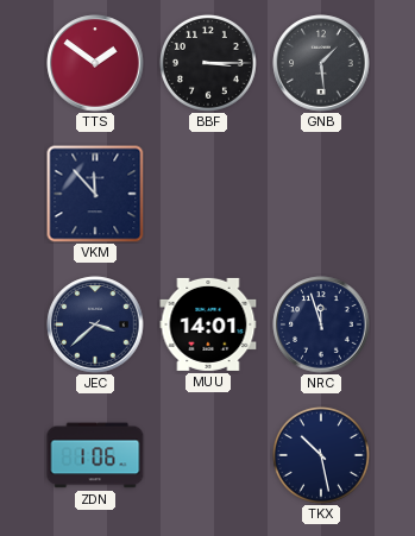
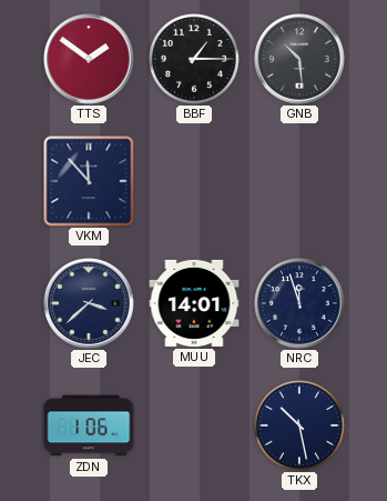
BBF: 3:15 -> 1:15
GNB: 1:29 -> 10:29
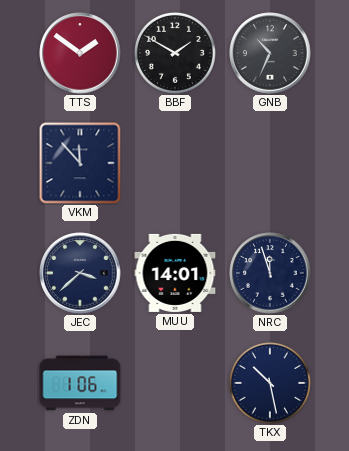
BBF: 1:15 -> 1:50
GNB: 10:29 -> 10:34
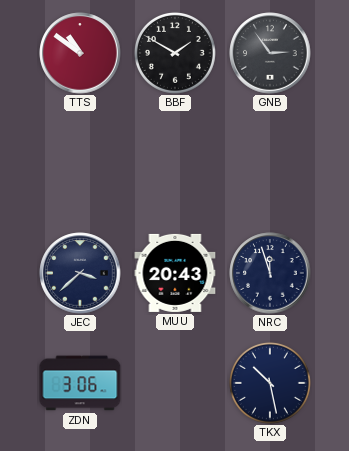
TTS: 1:51 -> 10:51
GNB: 10:34 -> 2:54
VKM: 11:53 -> none
MUU: 14:01 -> 20:43
ZDN: 1:06 -> 3:06
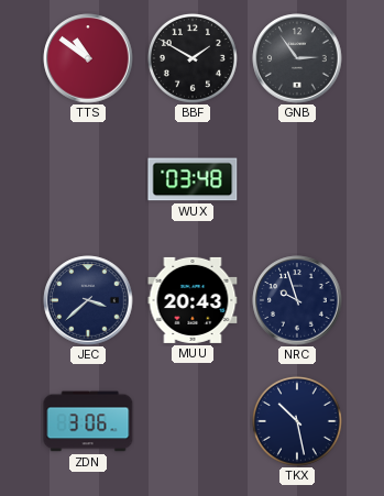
WUX: none -> 03:48
NRC: 11:57 -> 9:57
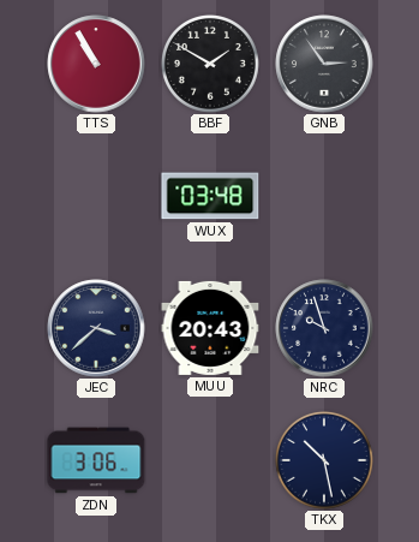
TTS: 10:51 -> 10:55
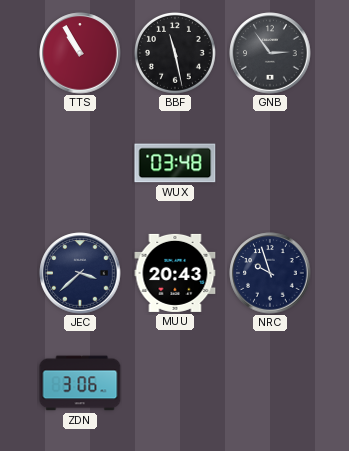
BBF: 1:50 -> 11:28
TKX: 10:28 -> none
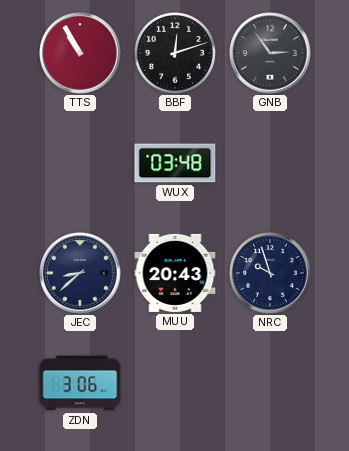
BBF: 11:28 -> 12:12
JEC: 3:38 -> 8:38
